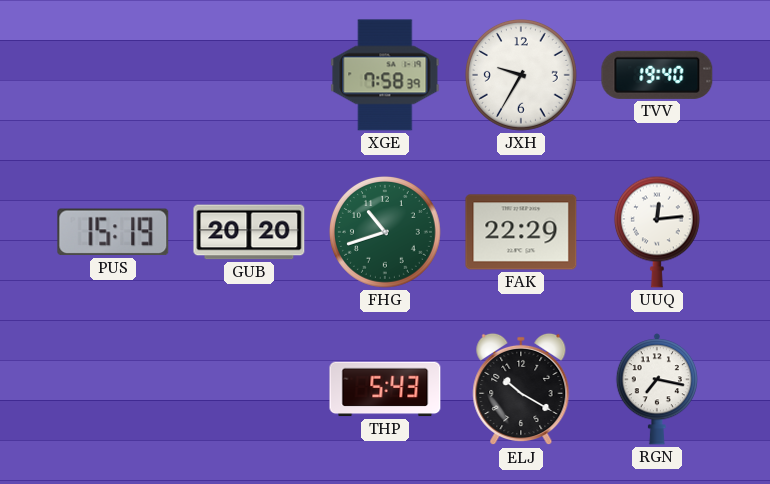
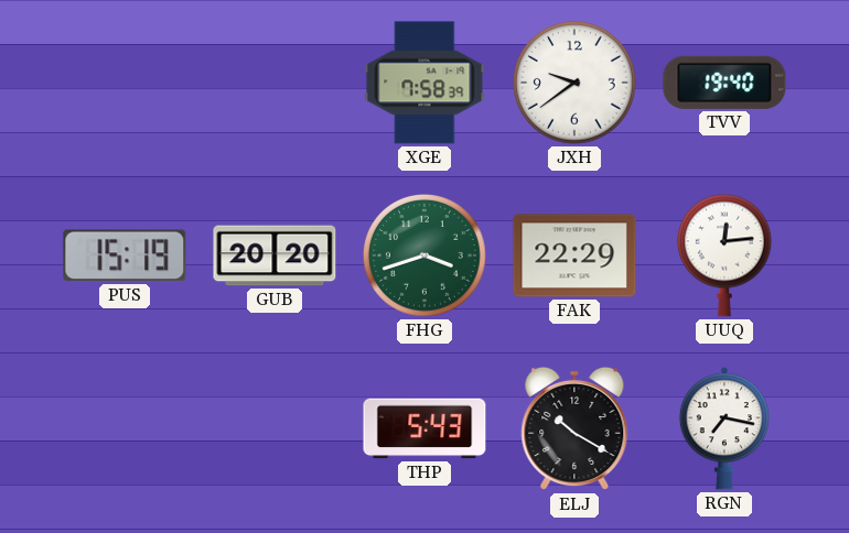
JXH: 9:35 -> 9:39
FHG: 10:42 -> 3:42
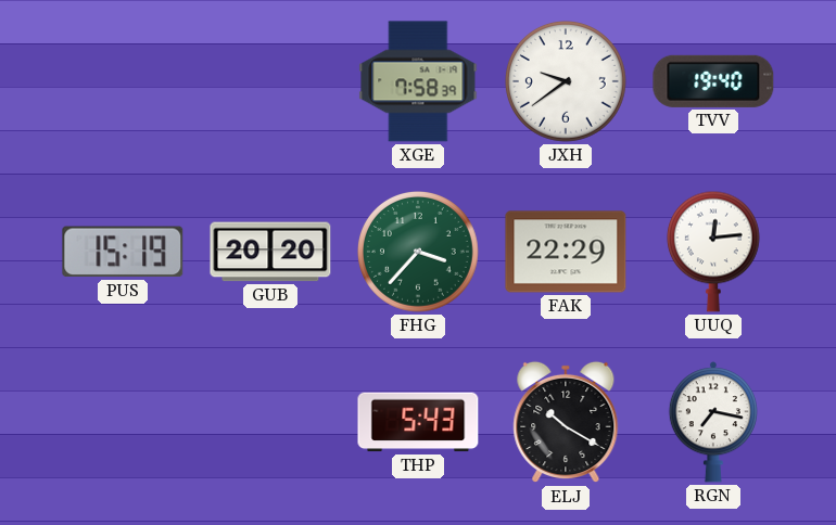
FHG: 3:42 -> 3:37
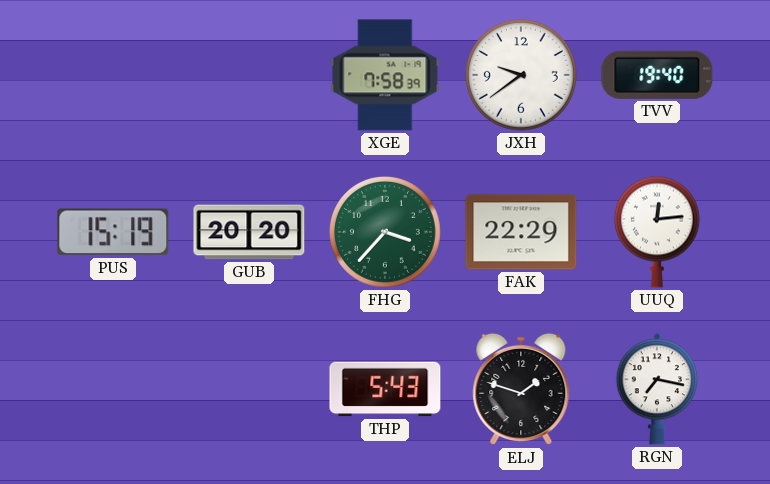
ELJ: 10:20 -> 1:48
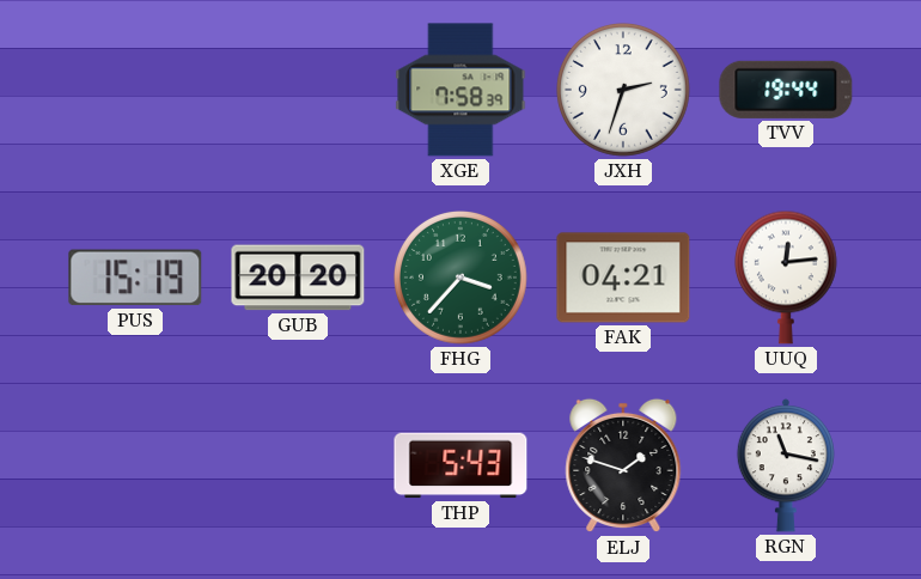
JXH: 9:39 -> 2:33
TVV: 19:40 -> 19:44
FAK: 22:29 -> 04:21
RGN: 7:17 -> 11:17
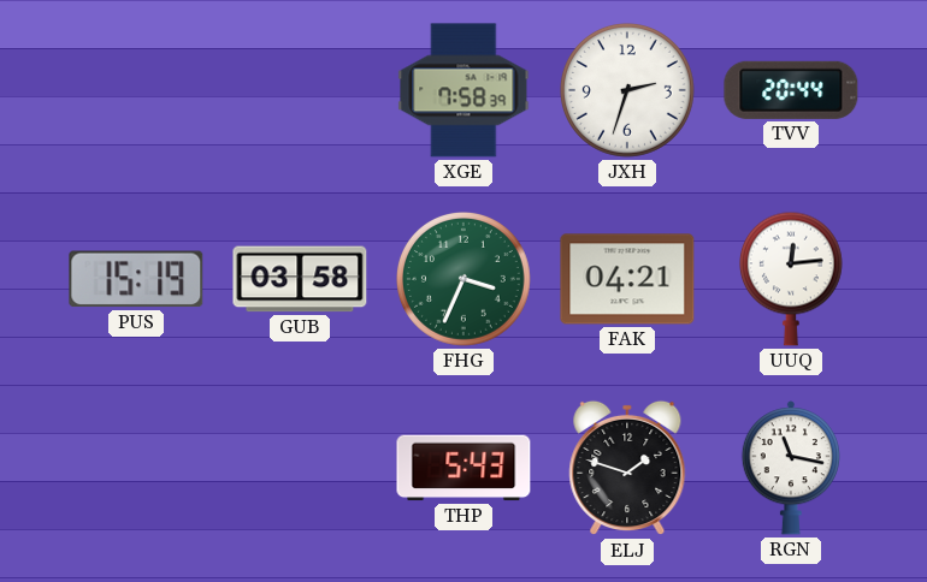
TVV: 19:44 -> 20:44
GUB: 20:20 -> 03:58
FHG: 3:37 -> 3:34
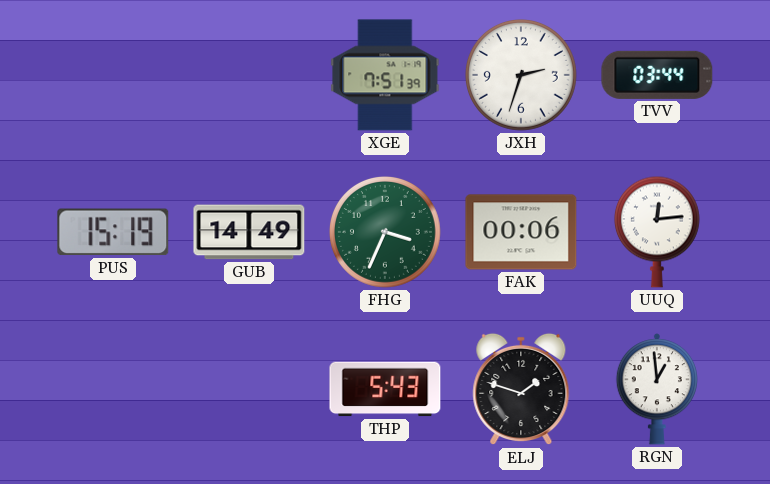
XGE: 7:58 -> 7:51
TVV: 20:44 -> 03:44
GUB: 03:58 -> 14:49
FAK: 04:21 -> 00:06
RGN: 11:17 -> 12:59
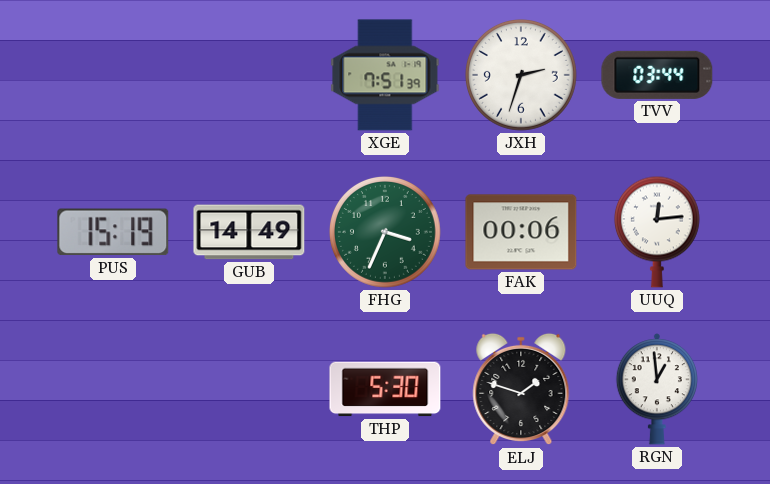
THP: 5:43 -> 5:30
